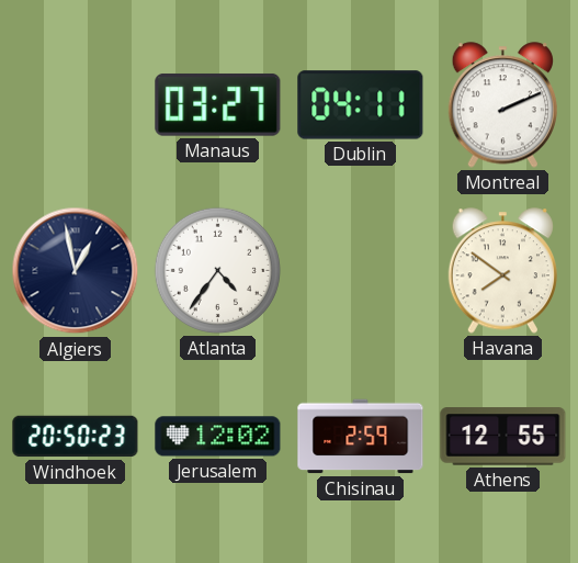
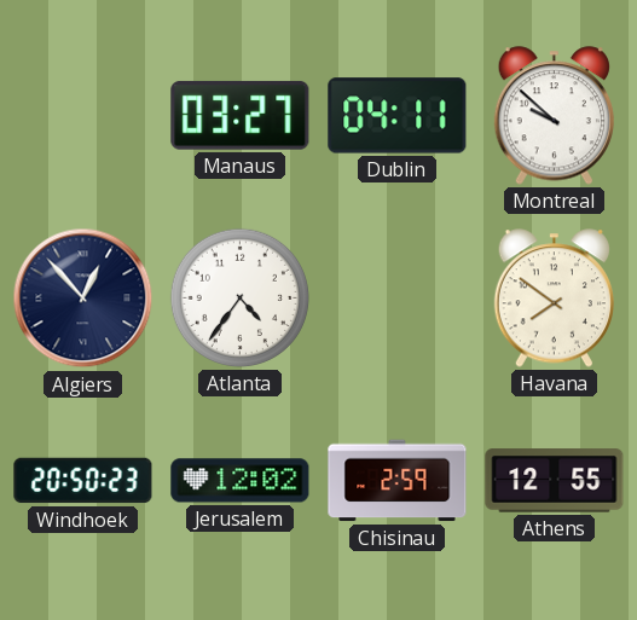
Montreal: 2:11 -> 9:52
Algiers: 12:58 -> 12:53
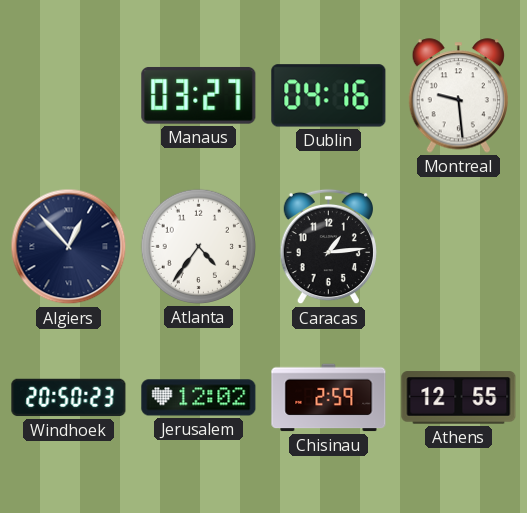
Dublin: 04:11 -> 04:16
Montreal: 9:52 -> 9:29
Caracas: none -> 1:14
Havana: 7:51 -> none
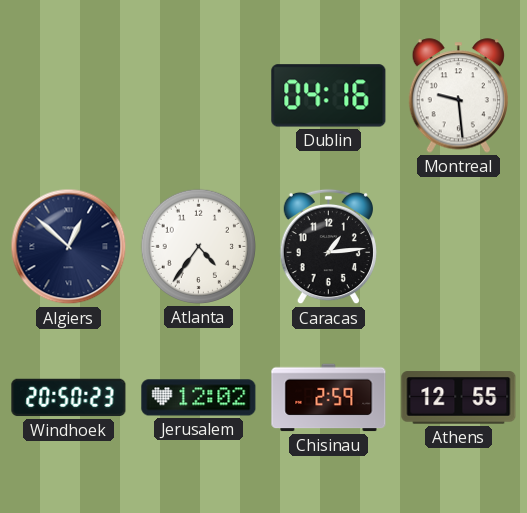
Manaus: 03:27 -> none
Algiers: 12:53 -> 12:52
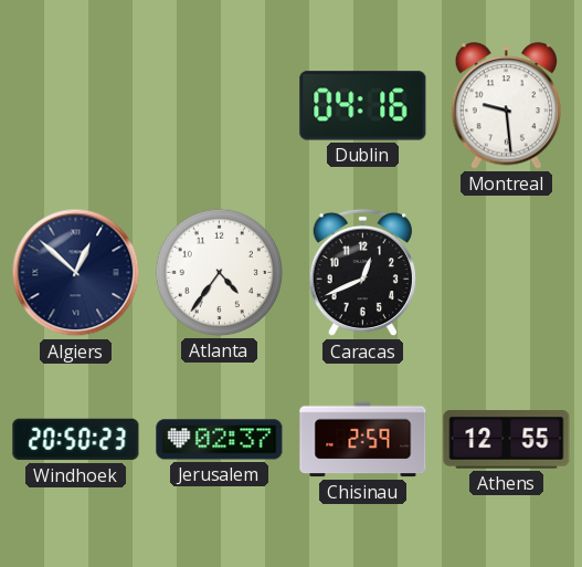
Caracas: 1:14 -> 12:41
Jerusalem: 12:02 -> 02:37
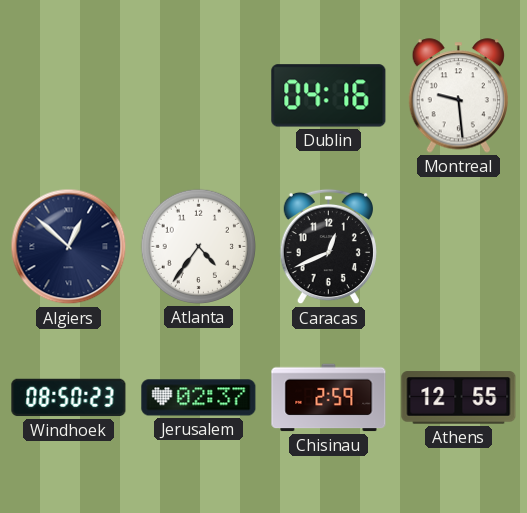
Windhoek: 20:50 -> 08:50
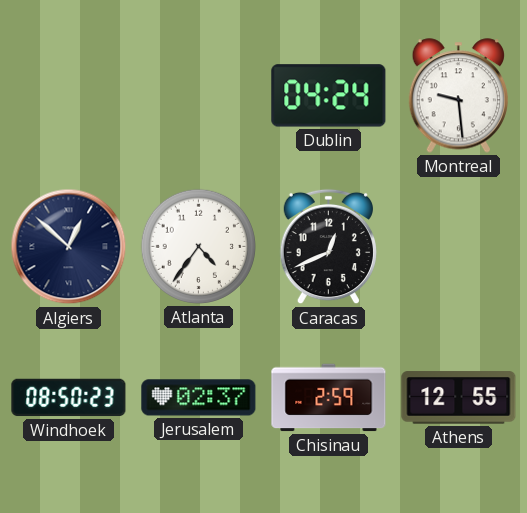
Dublin: 04:16 -> 04:24
